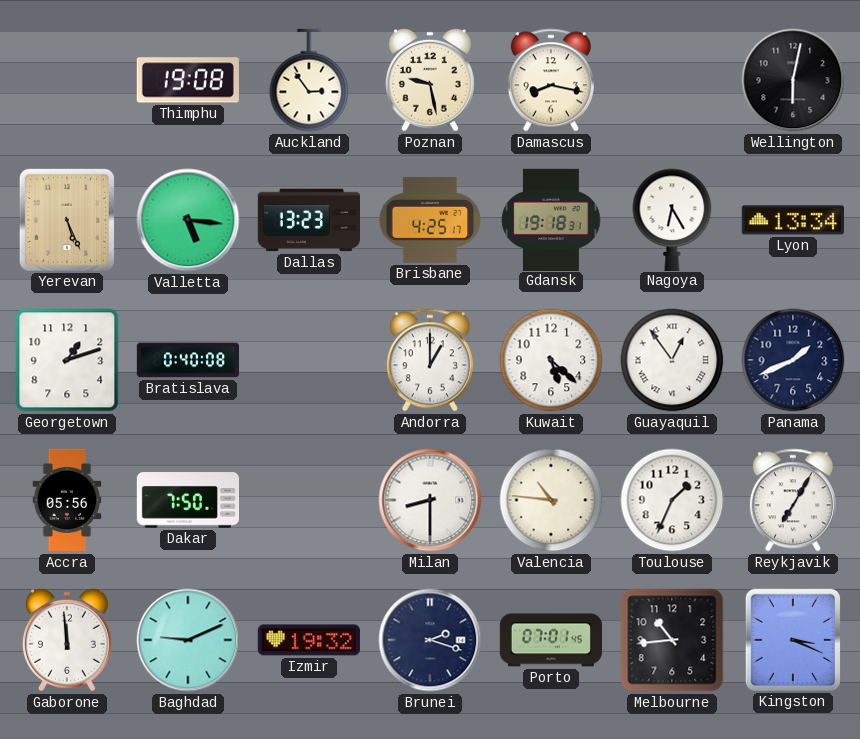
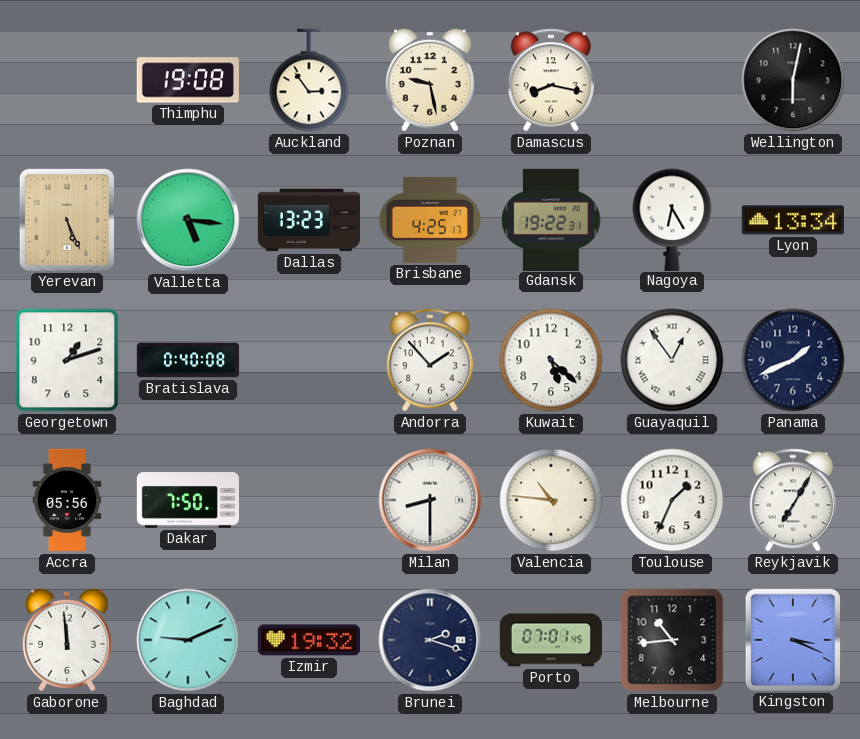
Gdansk: 19:18 -> 19:22
Andorra: 1:00 -> 1:53
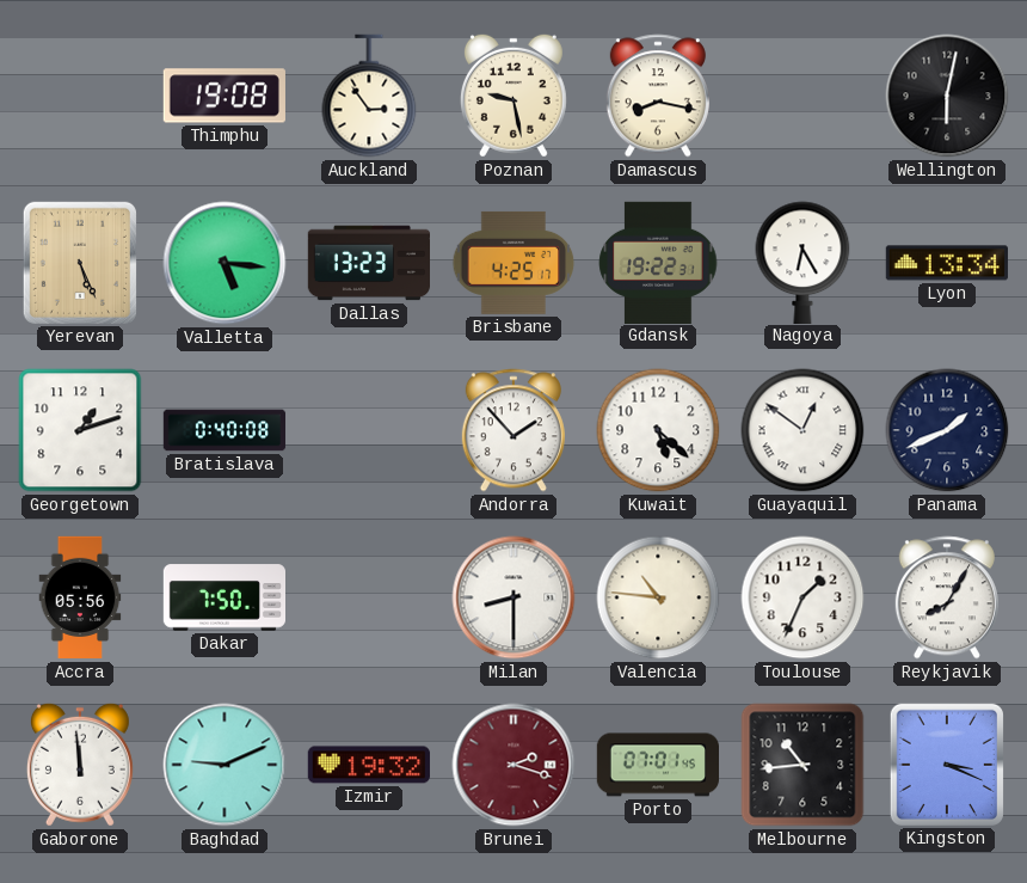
Guayaquil: 12:54 -> 12:51
Reykjavik: 7:05 -> 8:05
Brunei dial: navy -> burgundy
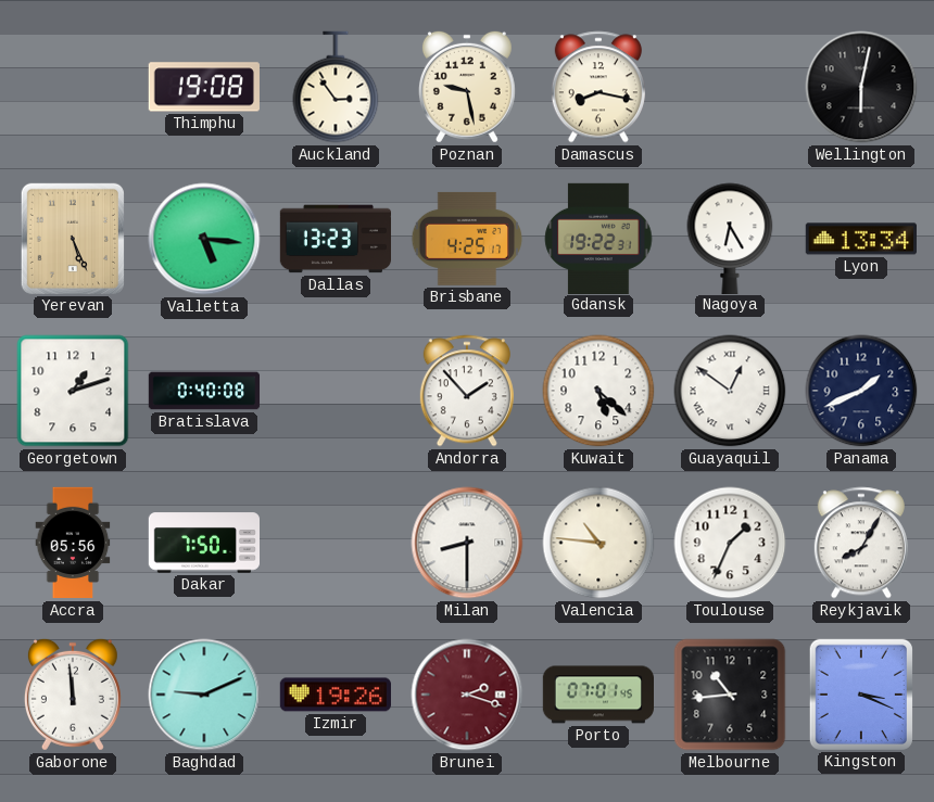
Izmir: 19:32 -> 19:26
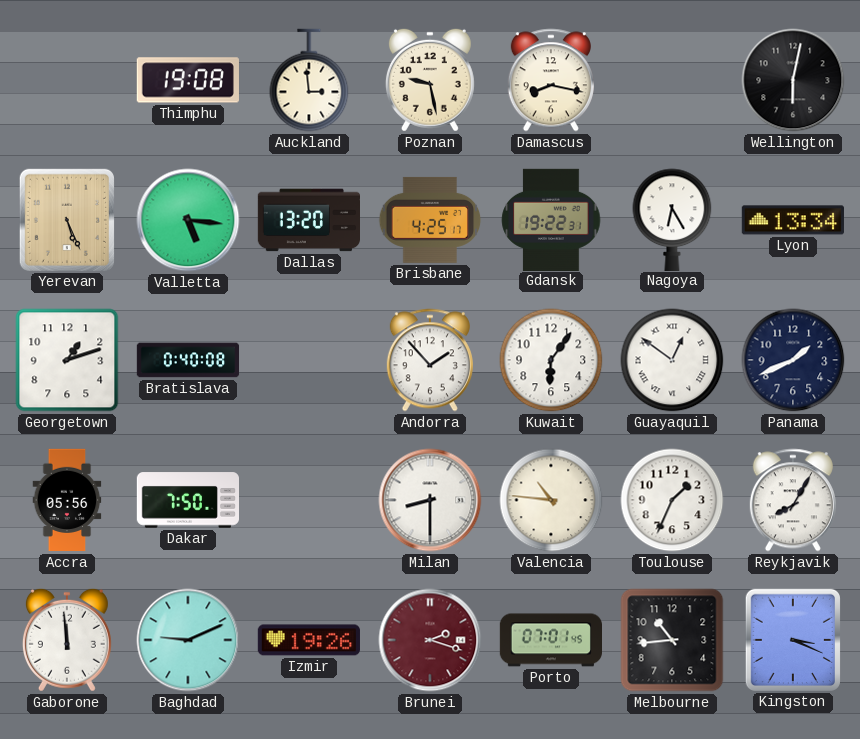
Auckland: 2:54 -> 2:59
Dallas: 13:23 -> 13:20
Kuwait: 5:22 -> 6:06
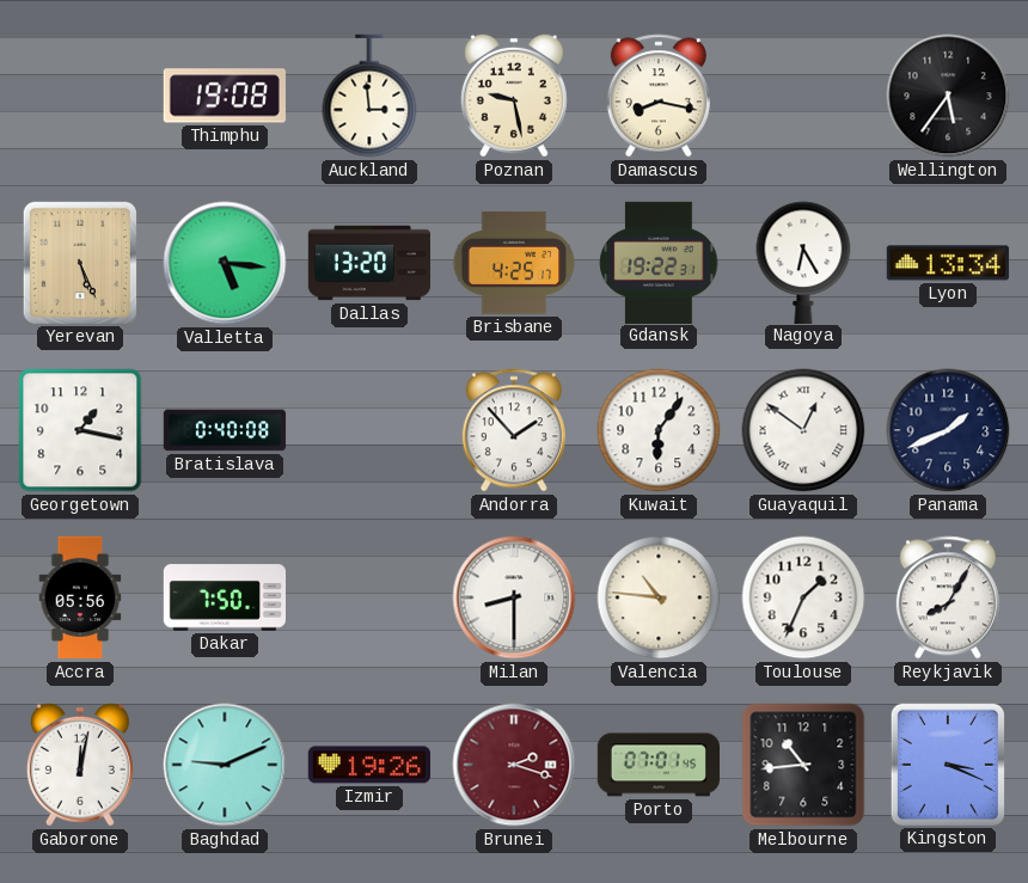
Wellington: 6:02 -> 5:36
Georgetown: 1:12 -> 1:17
Gaborone: 11:59 -> 12:02
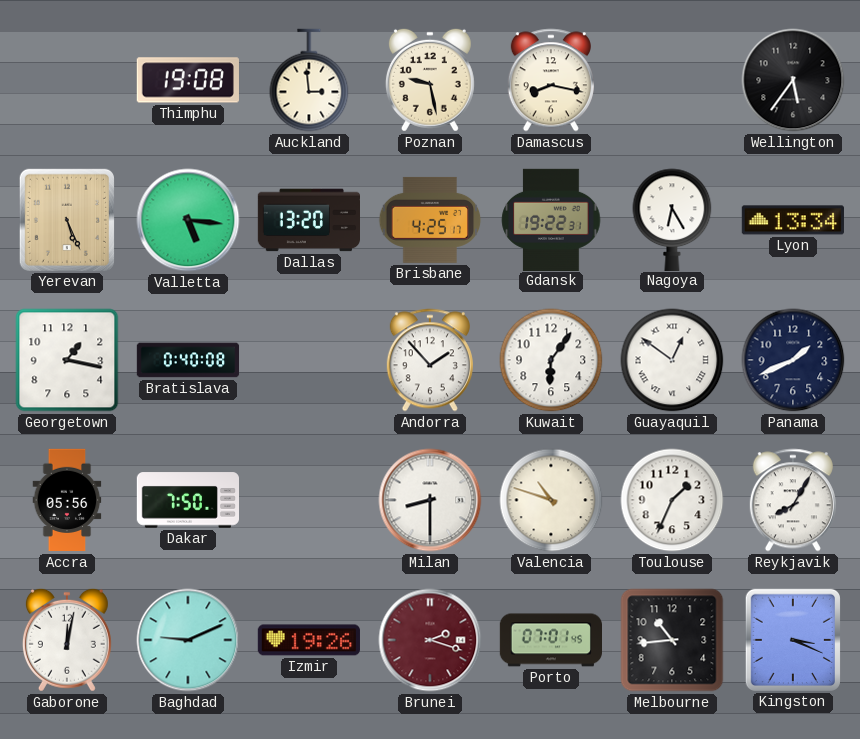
Valencia: 10:46 -> 10:48
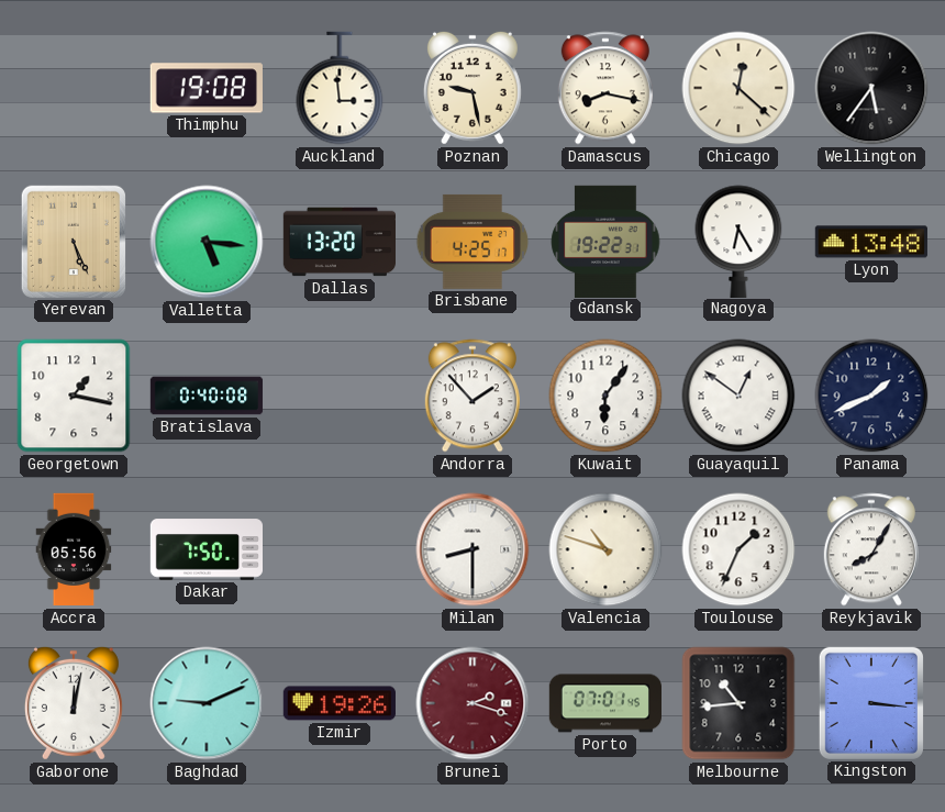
Chicago: none -> 12:22
Lyon: 13:34 -> 13:48
Kingston: 3:19 -> 3:16
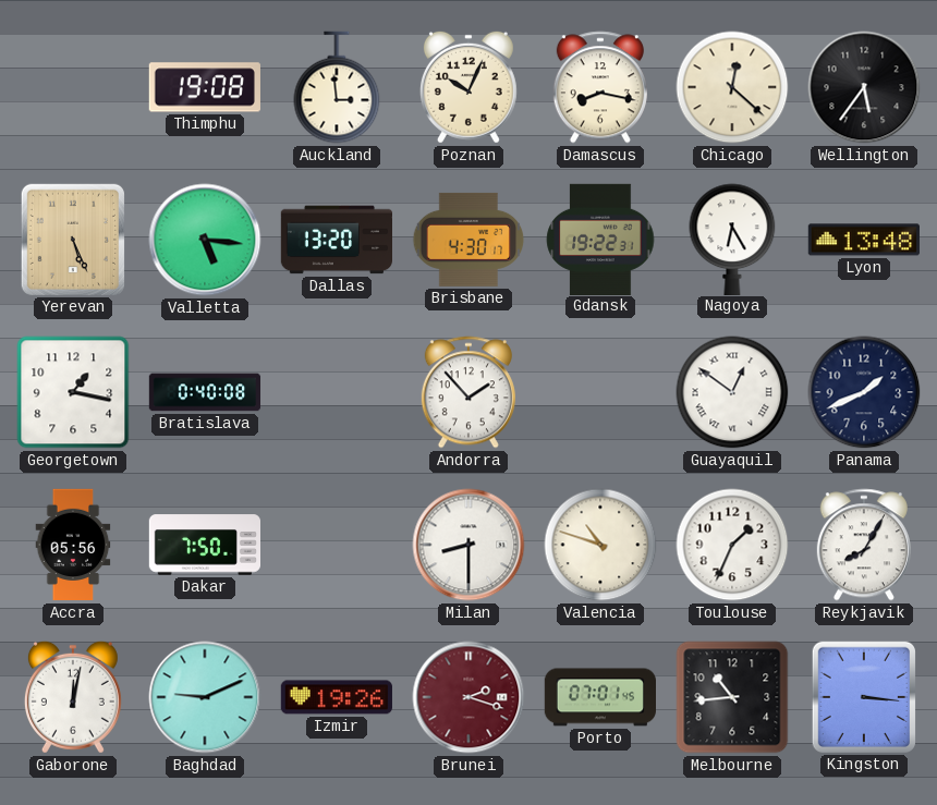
Poznan: 9:28 -> 10:04
Brisbane: 4:25 -> 4:30
Kuwait: 6:06 -> none
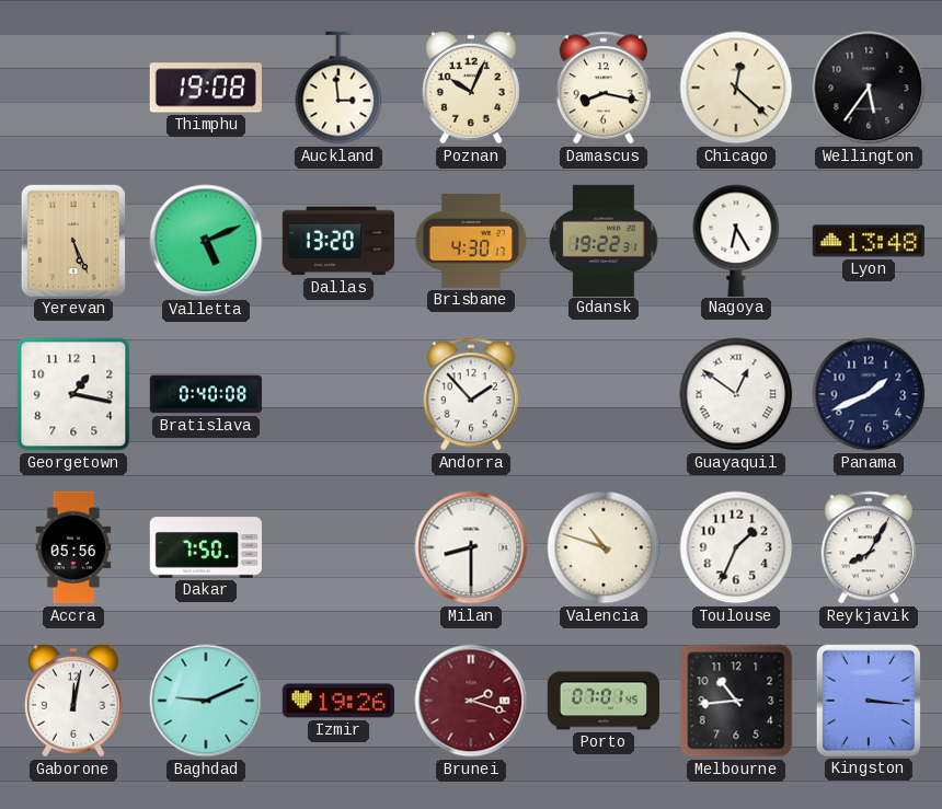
Valletta: 5:16 -> 5:11
